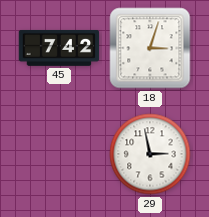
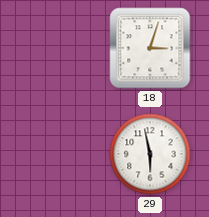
45: 7:42 -> none
29: 2:58 -> 5:58
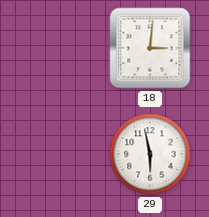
18: 3:03 -> 3:01
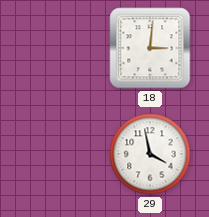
29: 5:58 -> 3:58
